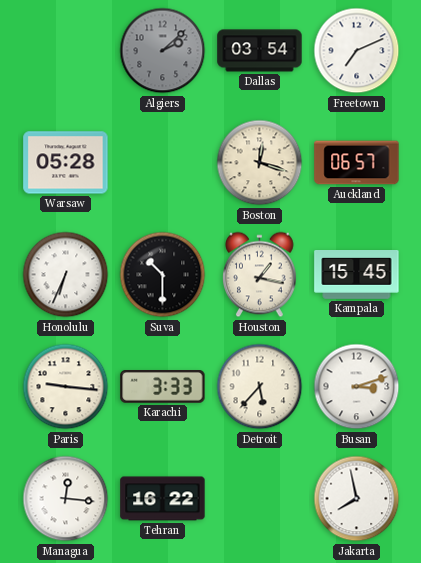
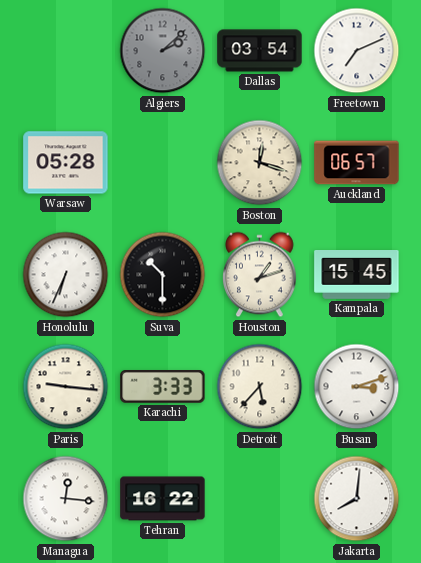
Houston: 1:17 -> 1:12
Jakarta: 7:58 -> 8:01
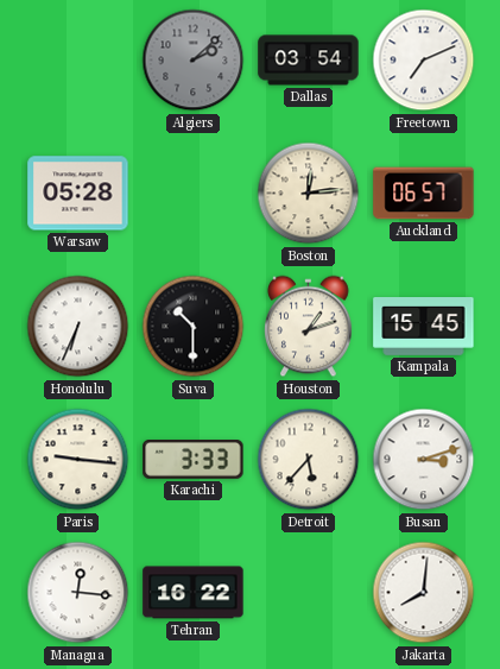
Boston: 12:18 -> 12:14
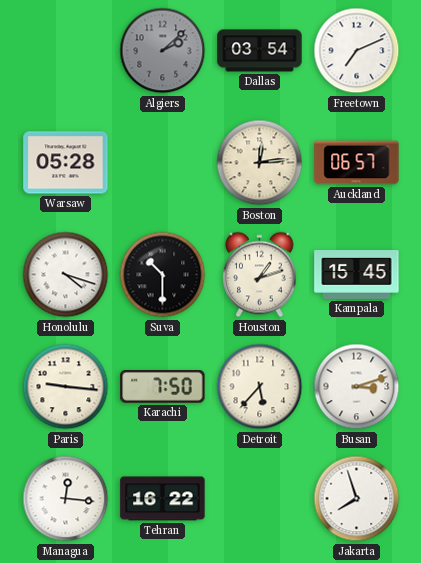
Honolulu: 6:34 -> 4:18
Karachi: 3:33 -> 7:50
Jakarta: 8:01 -> 7:57
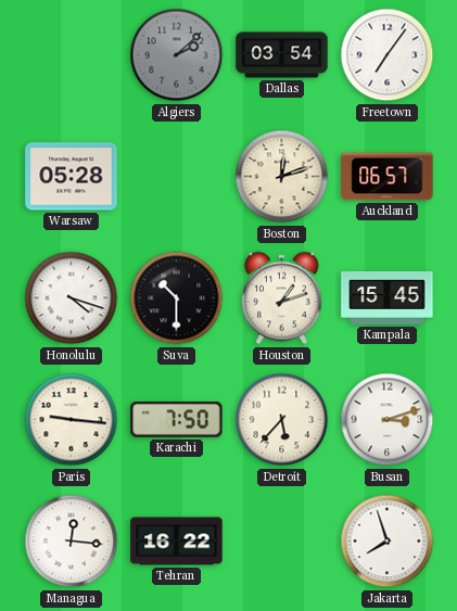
Freetown: 7:11 -> 7:06
Boston: 12:14 -> 12:12
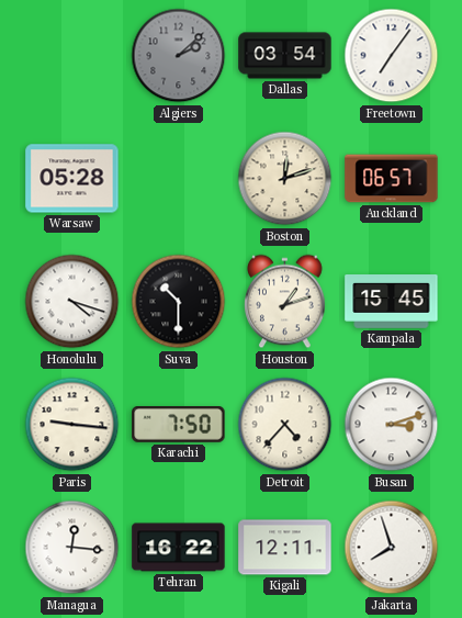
Detroit: 5:37 -> 4:37
Kigali: none -> 12:11
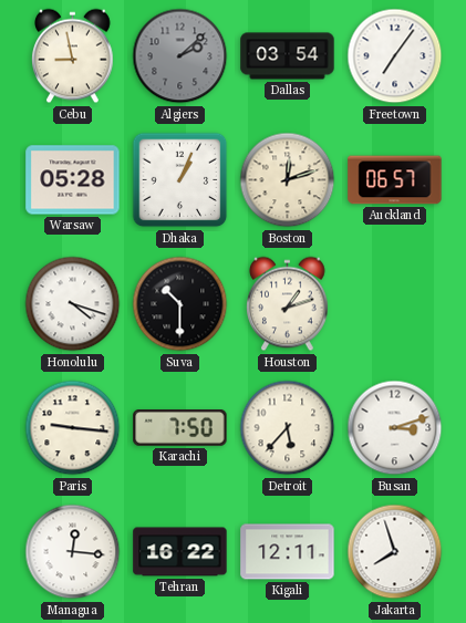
Cebu: none -> 8:58
Dhaka: none -> 1:04
Kampala: 15:45 -> none
Detroit: 4:37 -> 5:37
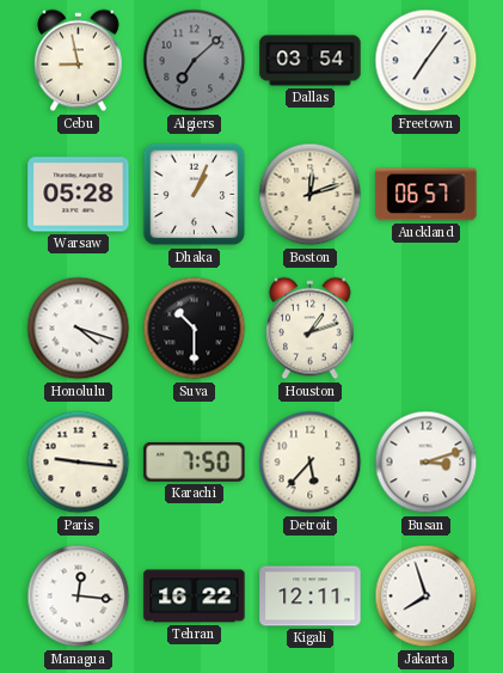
Algiers: 2:08 -> 7:08
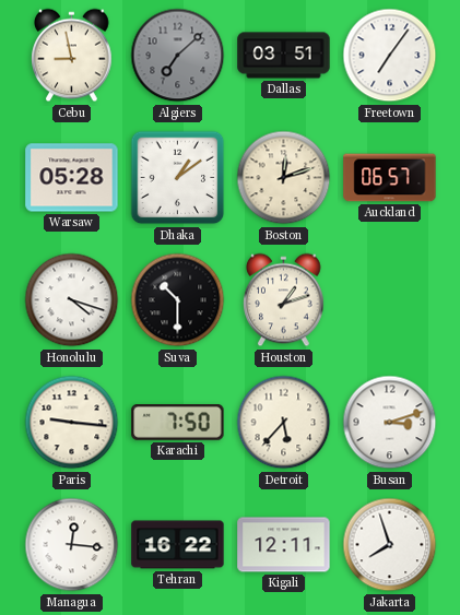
Dallas: 03:54 -> 03:51
Dhaka: 1:04 -> 1:09
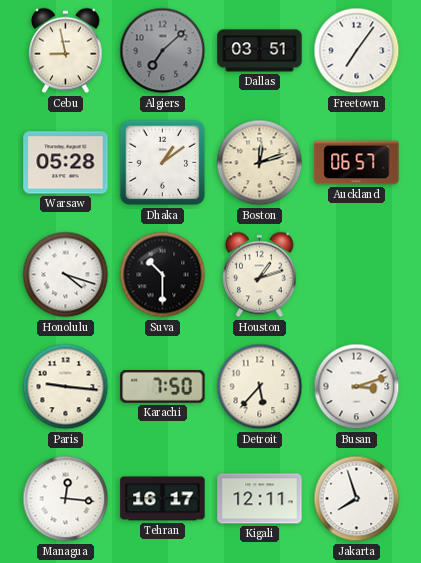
Tehran: 16:22 -> 16:17
